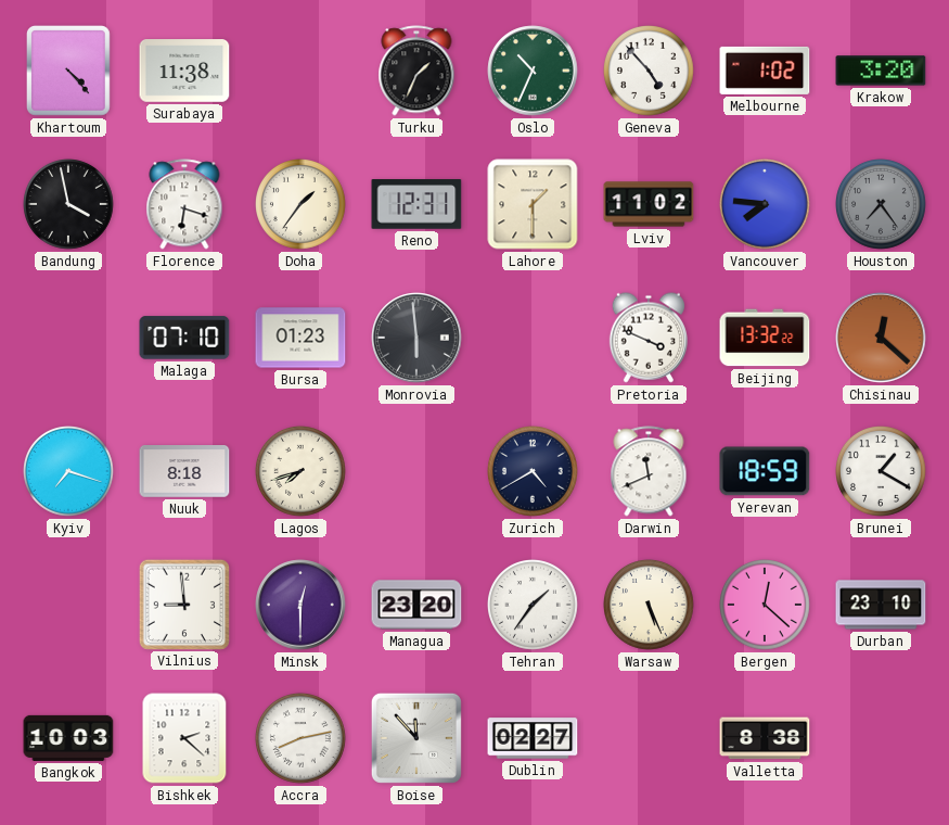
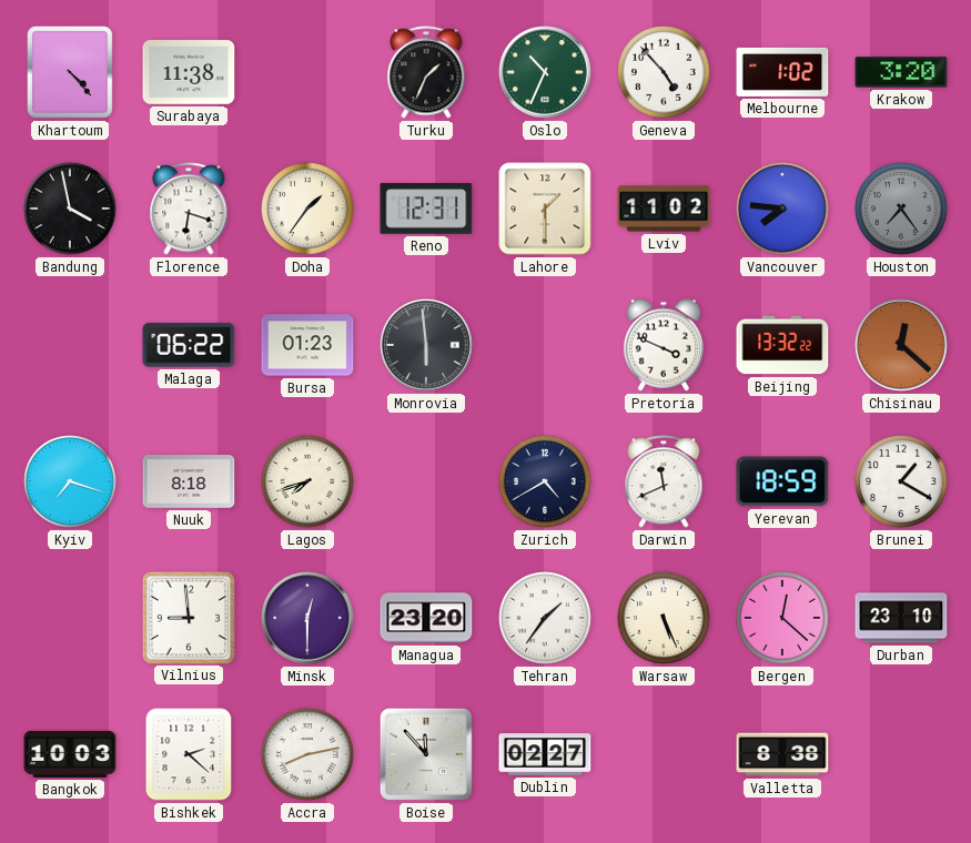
Malaga: 07:10 -> 06:22
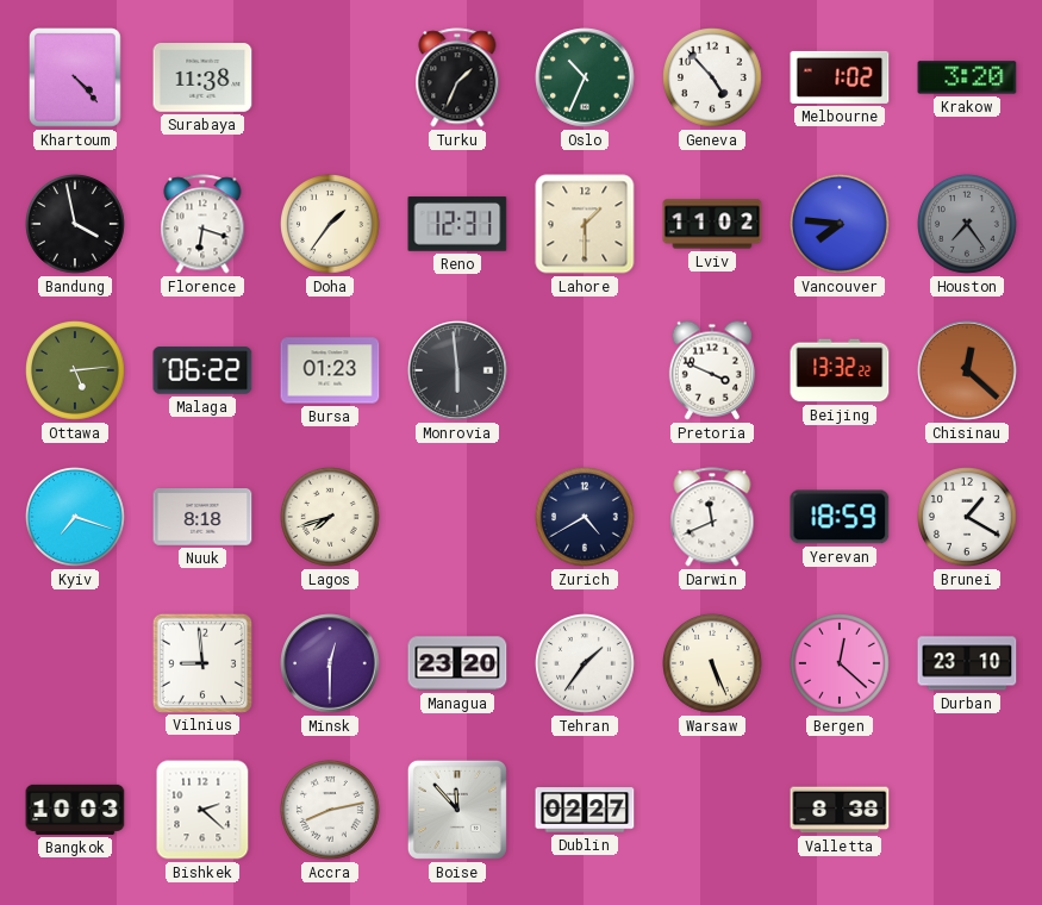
Ottawa: none -> 5:14
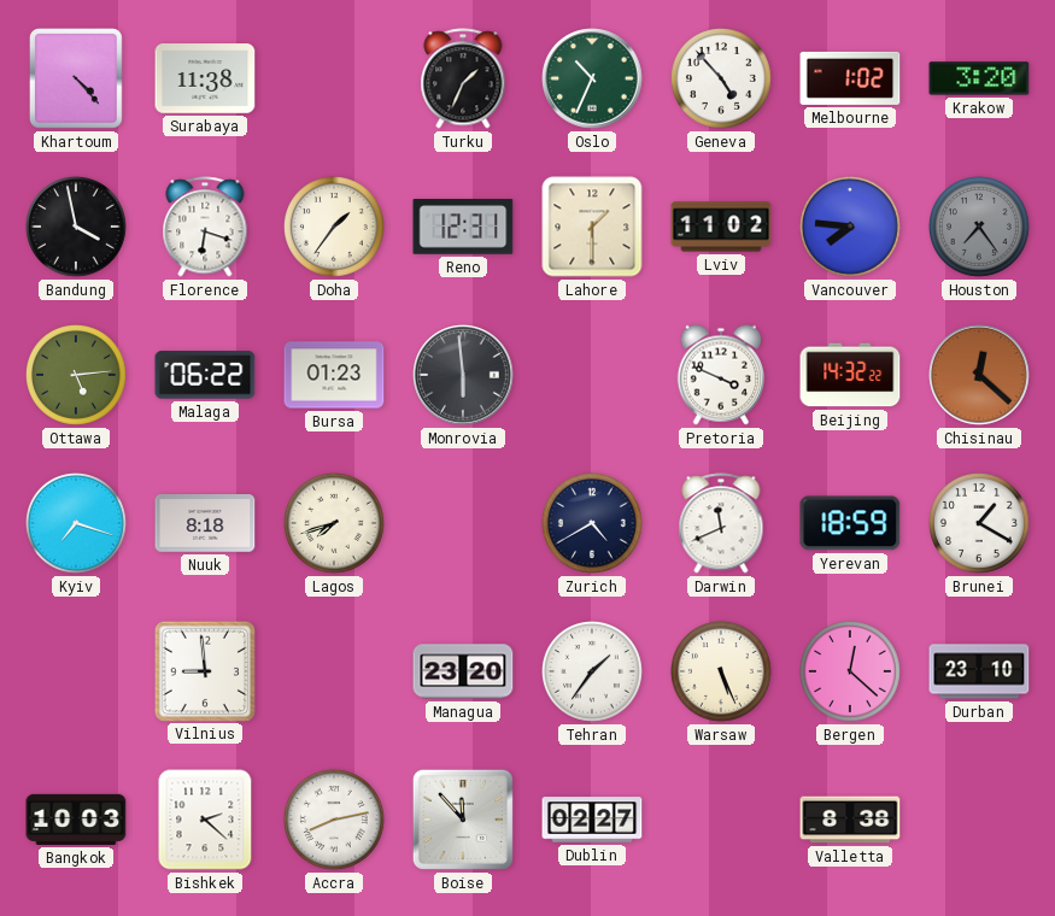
Beijing: 13:32 -> 14:32
Minsk: 12:30 -> none
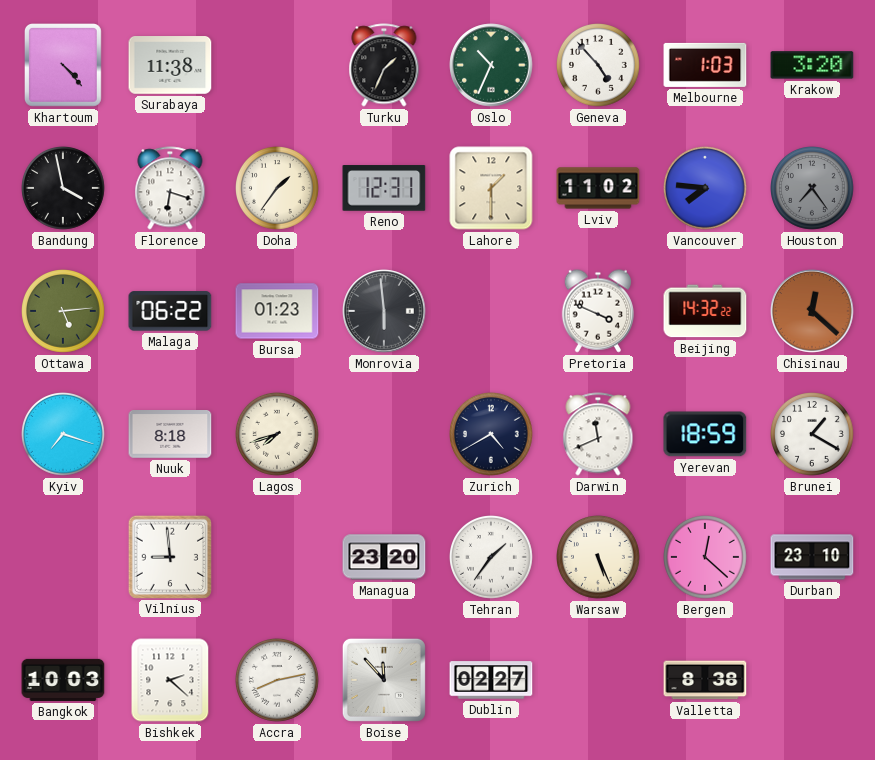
Melbourne: 1:02 -> 1:03
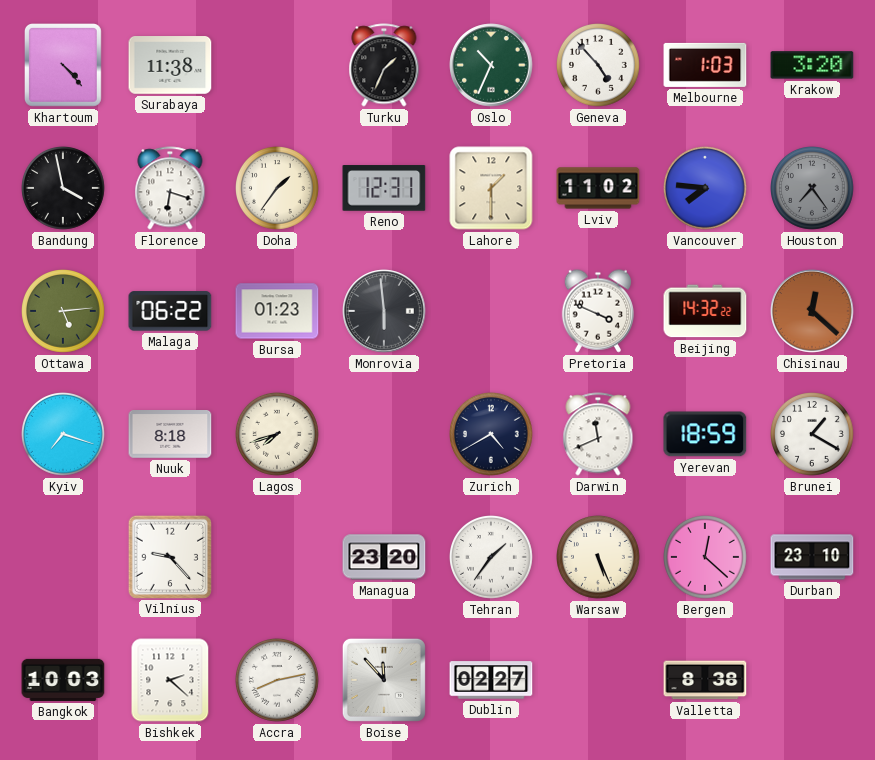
Vilnius: 8:59 -> 9:23
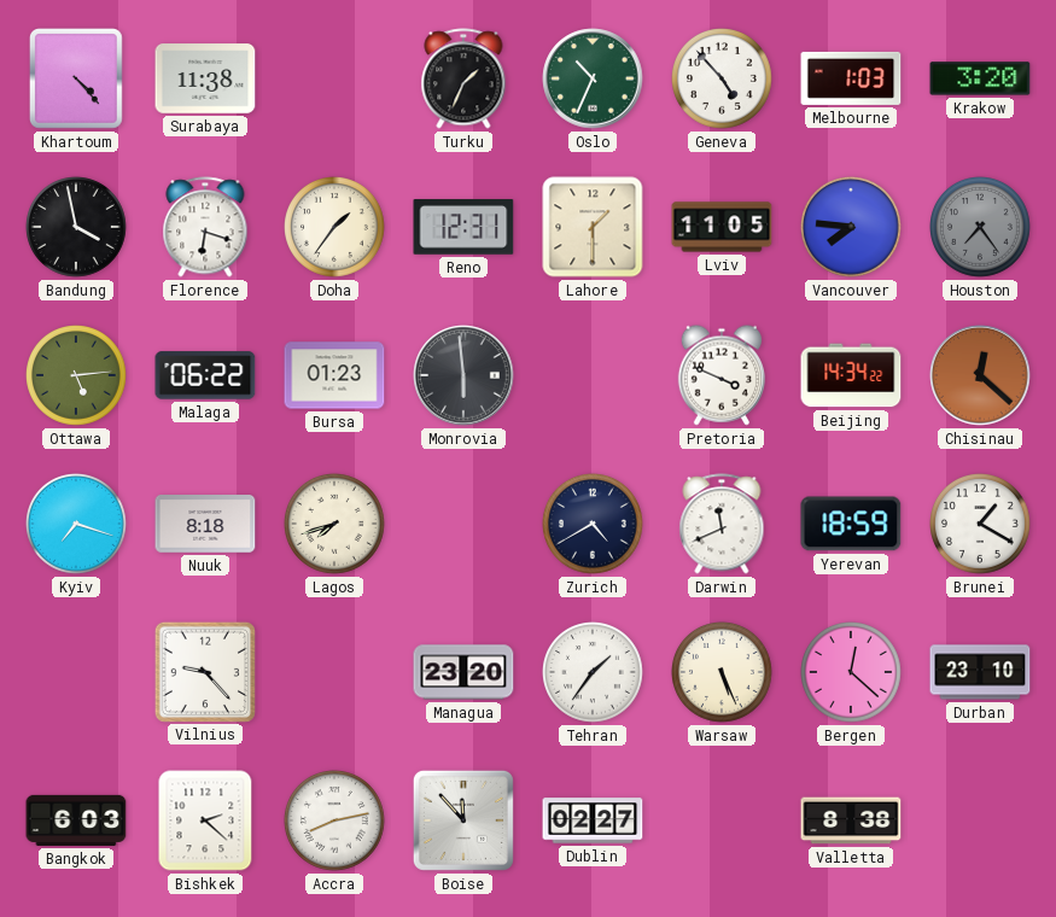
Lviv: 11:02 -> 11:05
Beijing: 14:32 -> 14:34
Bangkok: 10:03 -> 6:03
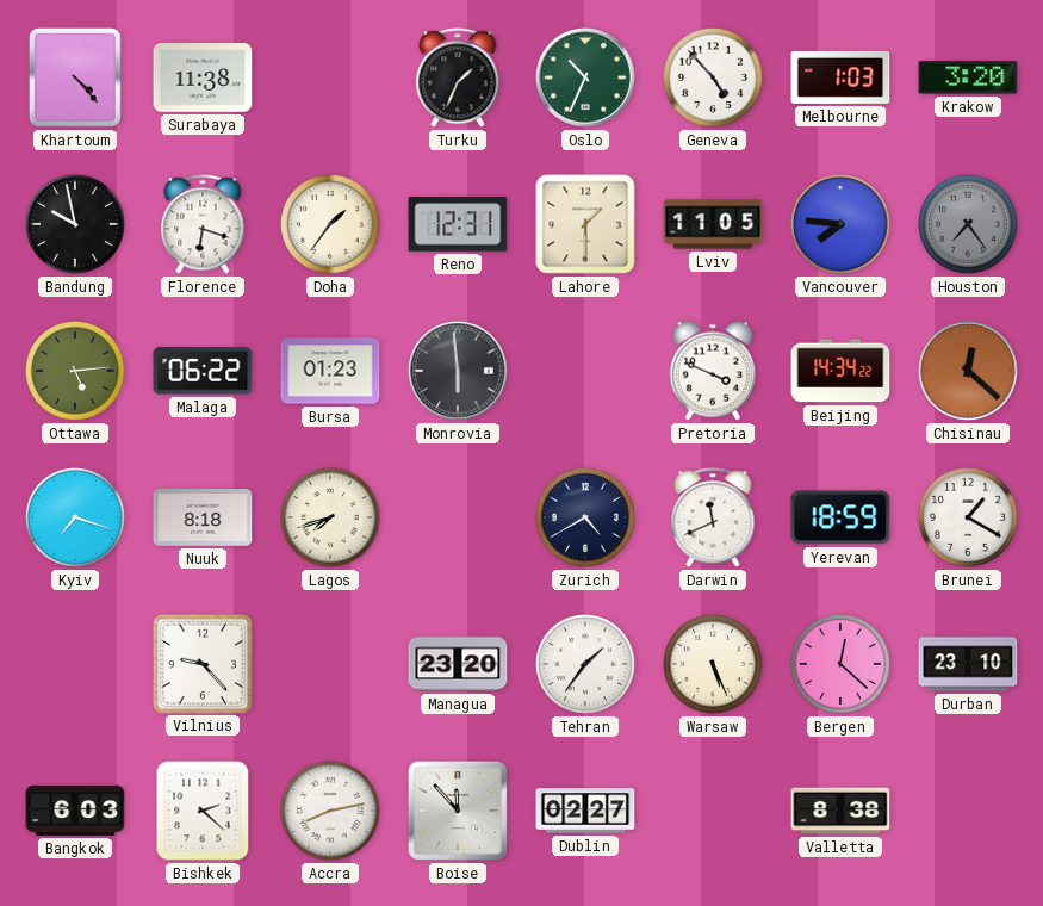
Bandung: 3:58 -> 9:58
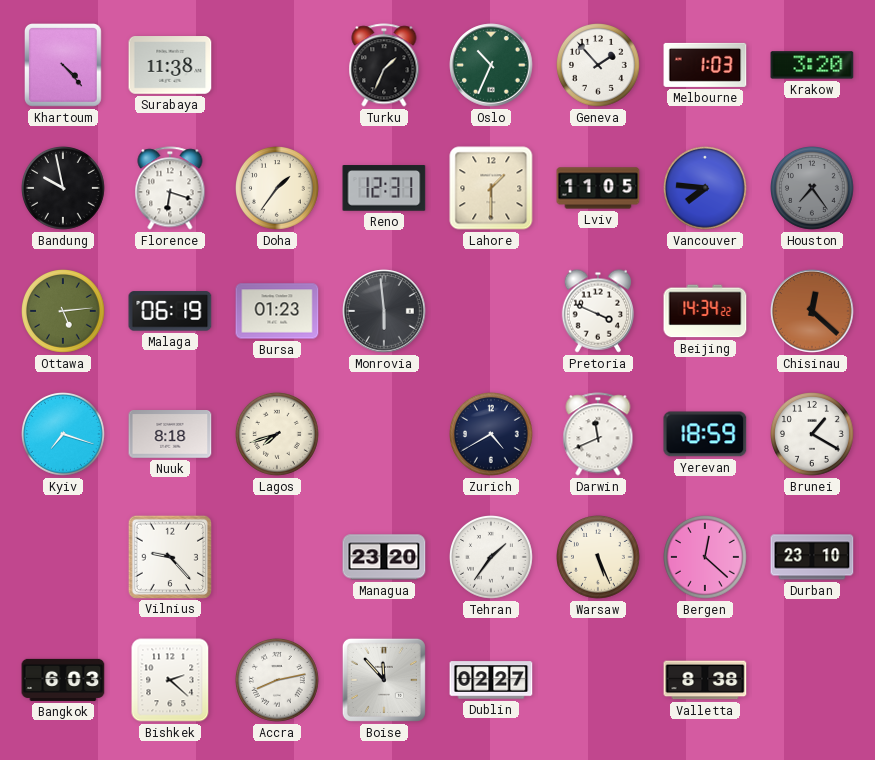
Geneva: 4:53 -> 1:53
Malaga: 06:22 -> 06:19
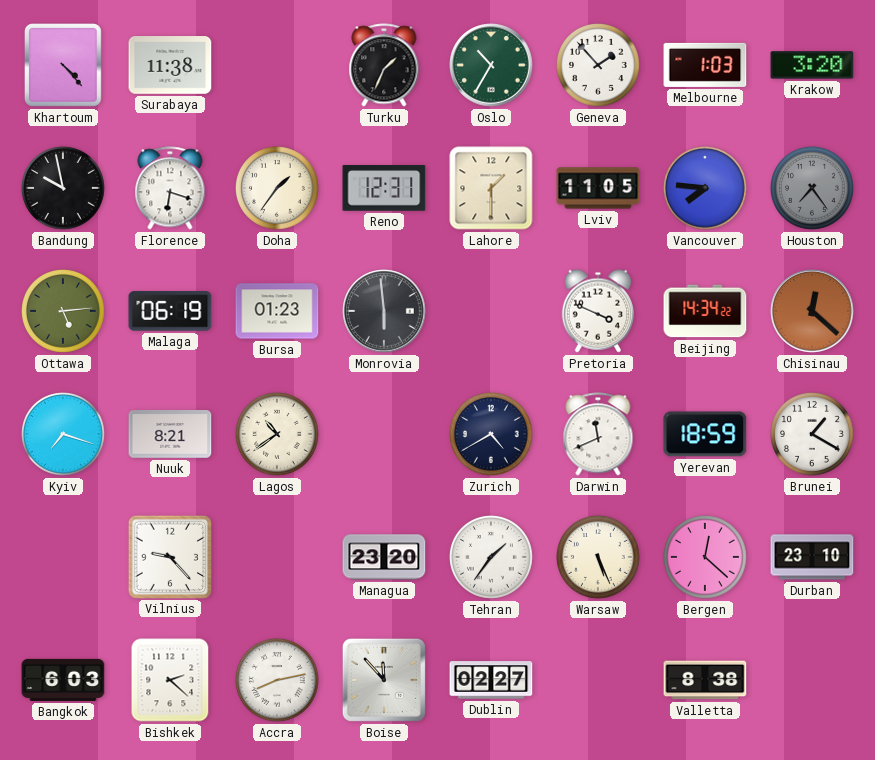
Oslo: 10:34 -> 10:35
Nuuk: 8:18 -> 8:21
Lagos: 7:42 -> 10:39
